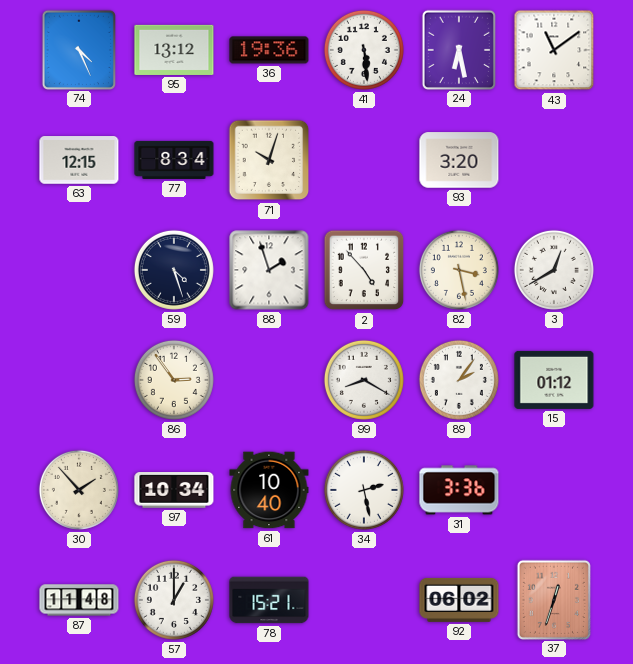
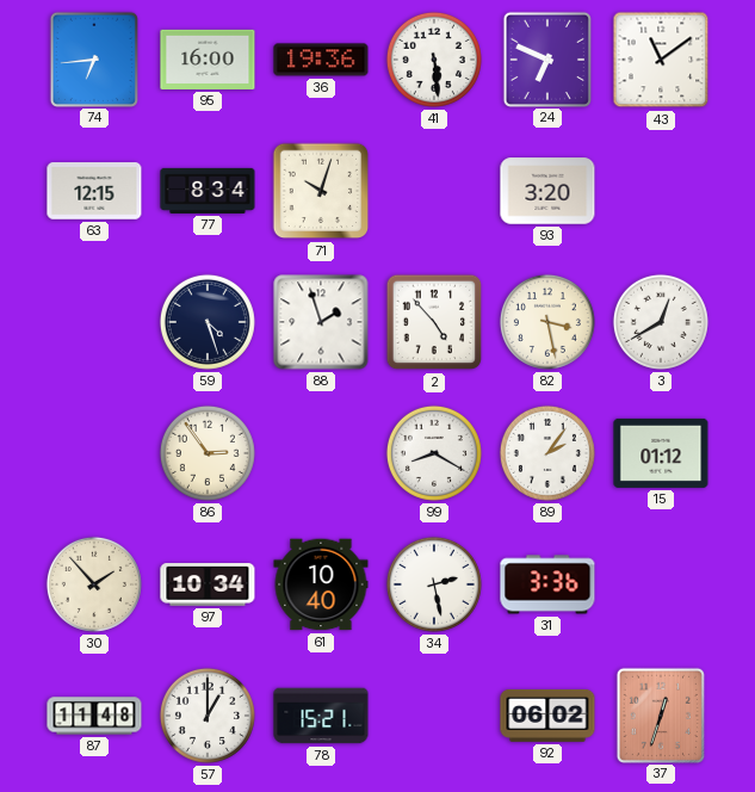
74: 4:26 -> 6:44
95: 13:12 -> 16:00
24: 6:28 -> 6:49
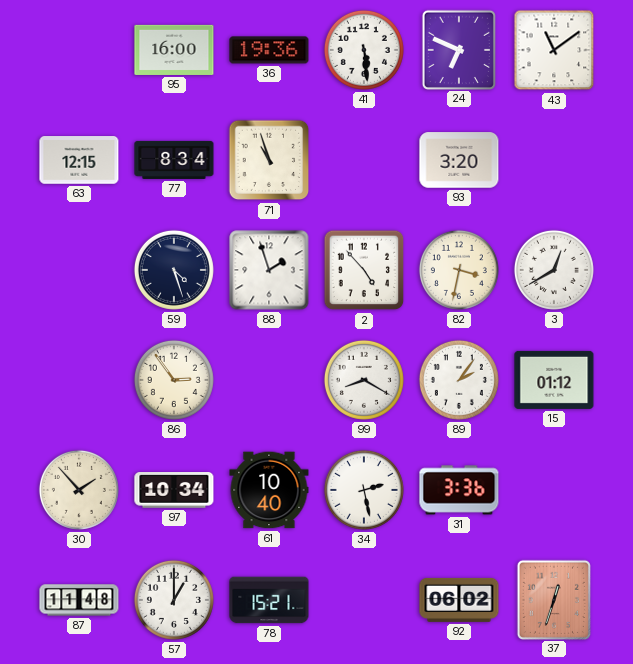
74: 6:44 -> none
71: 10:03 -> 10:57
82: 3:28 -> 3:32
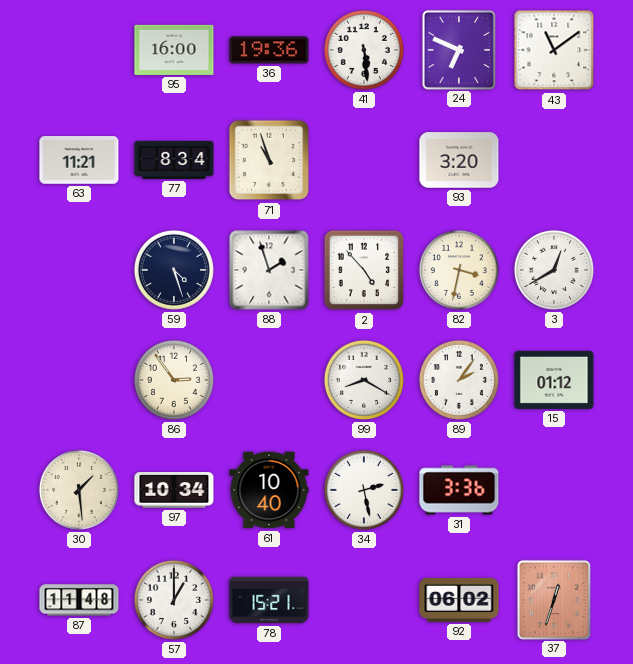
63: 12:15 -> 11:21
30: 1:53 -> 1:29
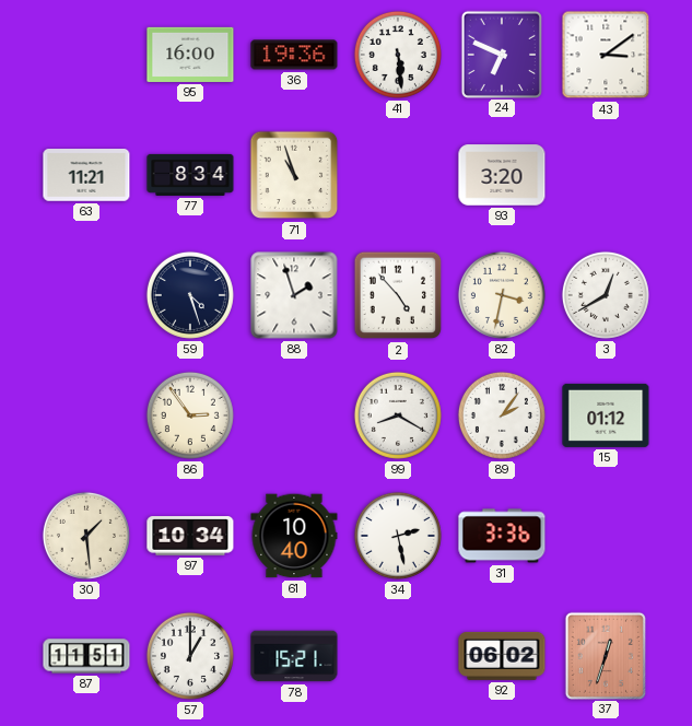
43: 11:09 -> 3:09
87: 11:48 -> 11:51
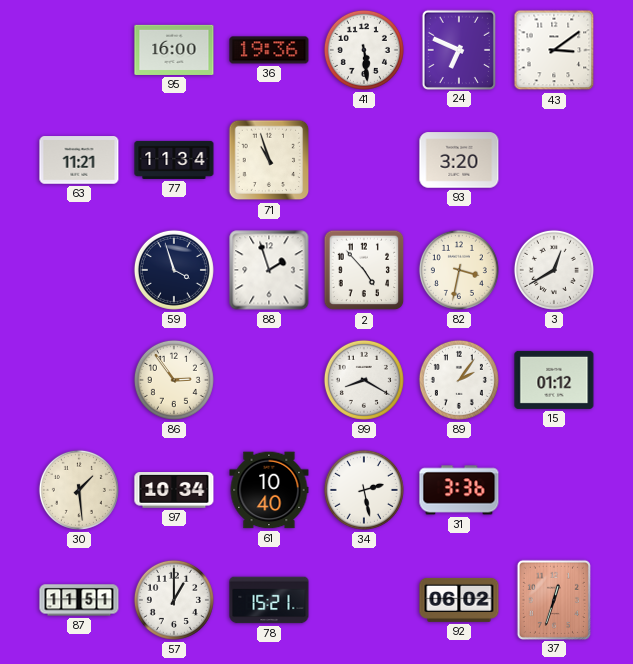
77: 8:34 -> 11:34
59: 4:27 -> 3:57
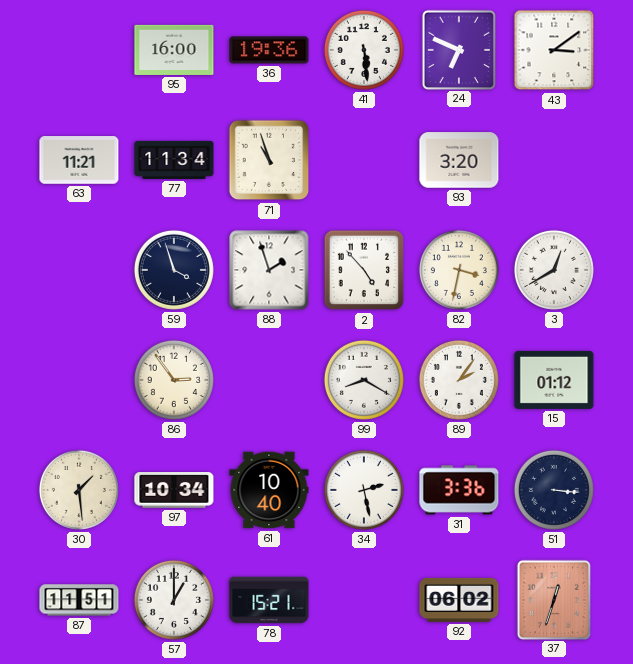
51: none -> 3:16
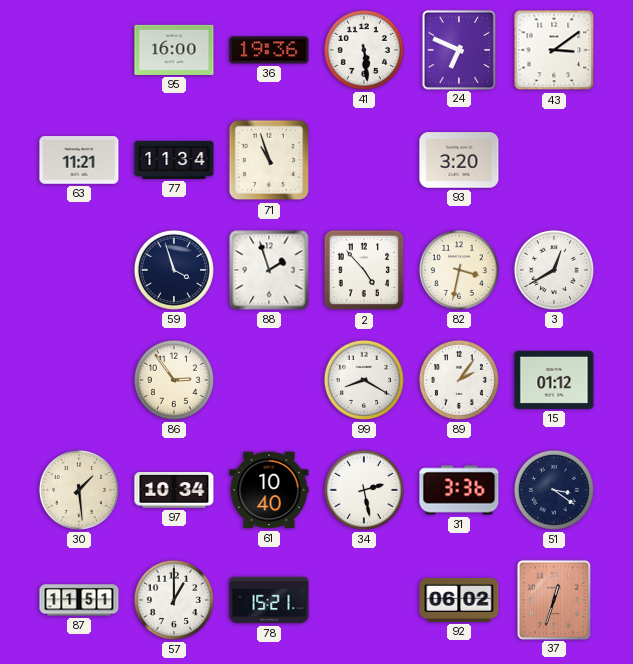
51: 3:16 -> 3:21
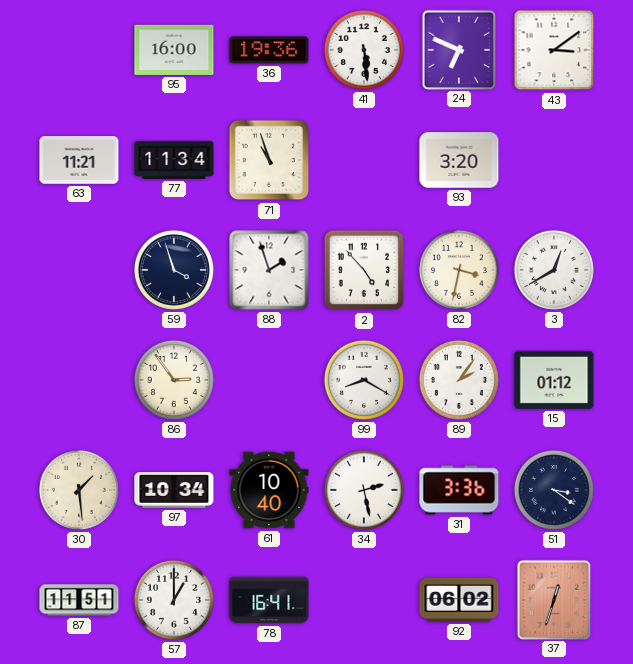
78: 15:21 -> 16:41
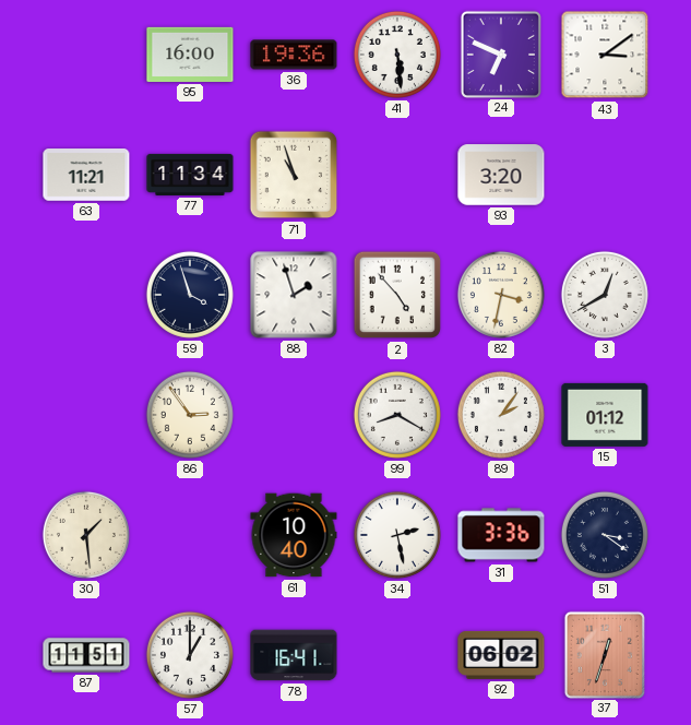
97: 10:34 -> none
